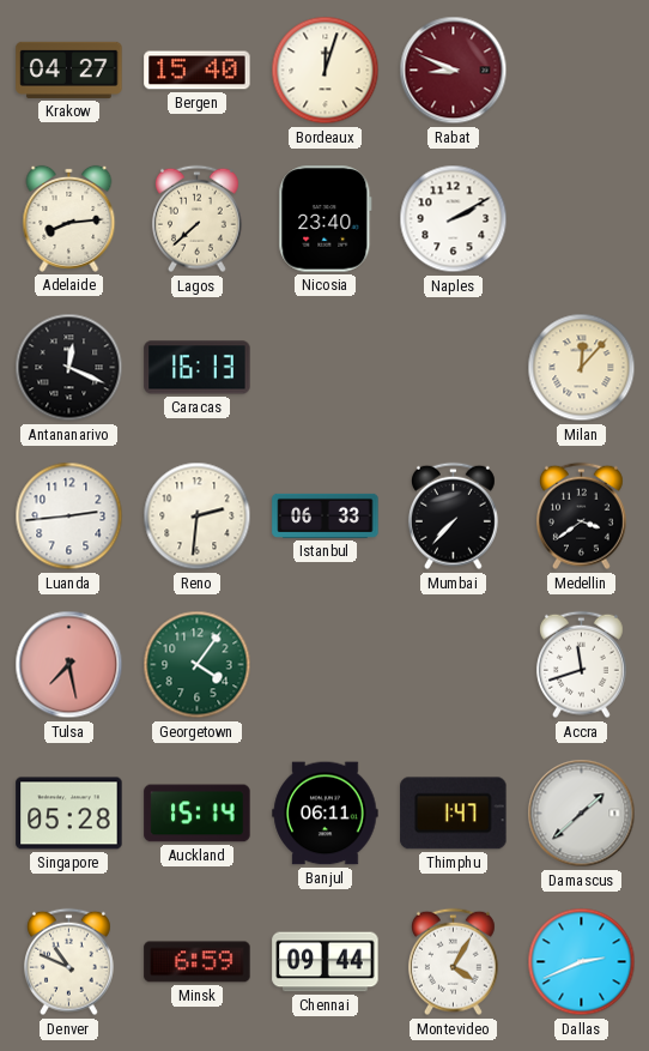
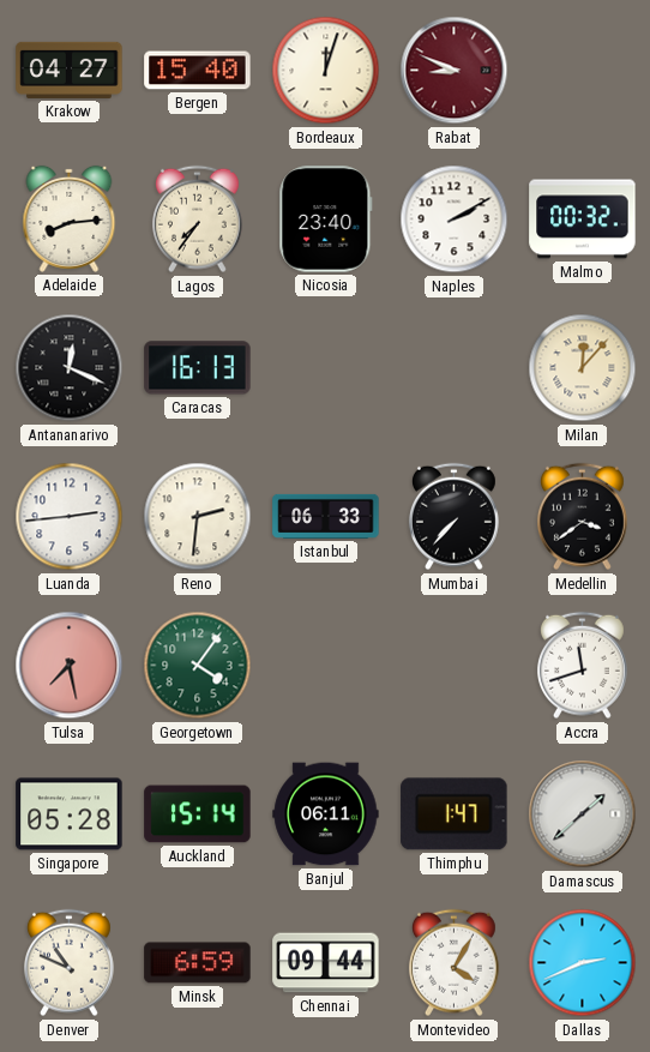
Lagos: 7:38 -> 7:36
Malmo: none -> 00:32
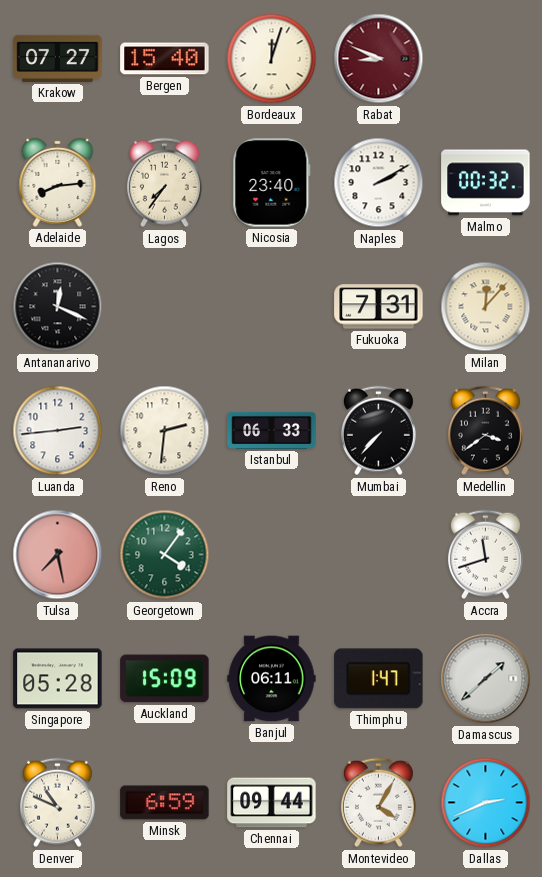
Krakow: 04:27 -> 07:27
Caracas: 16:13 -> none
Fukuoka: none -> 7:31
Auckland: 15:14 -> 15:09
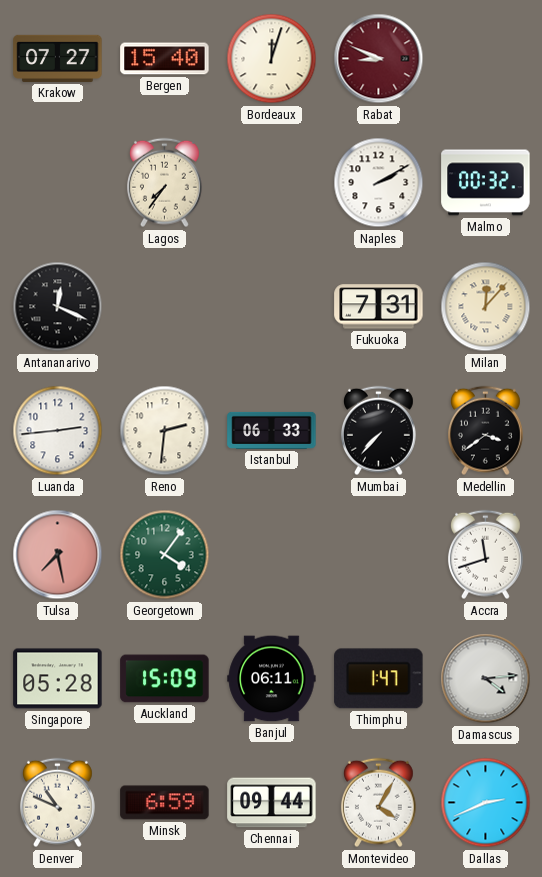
Adelaide: 8:14 -> none
Nicosia: 23:40 -> none
Damascus: 1:38 -> 4:14
